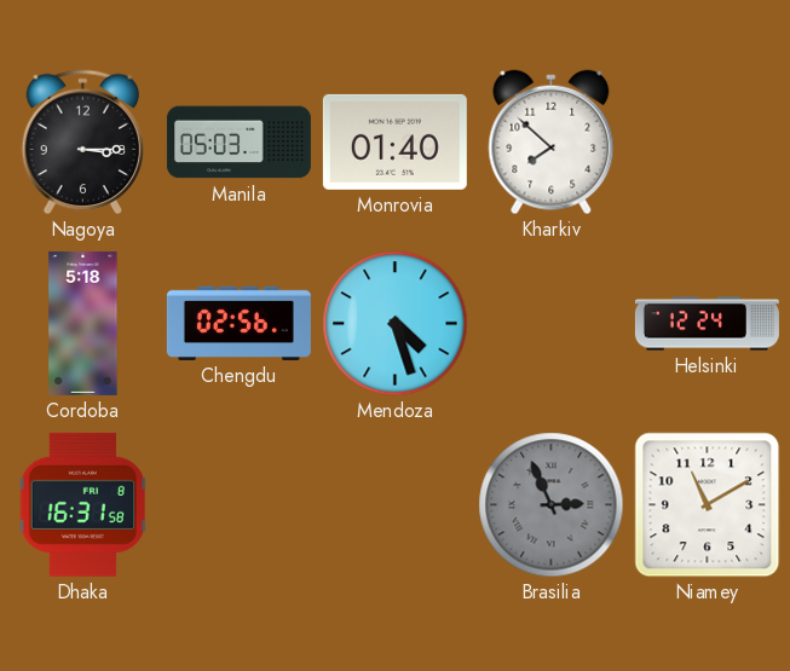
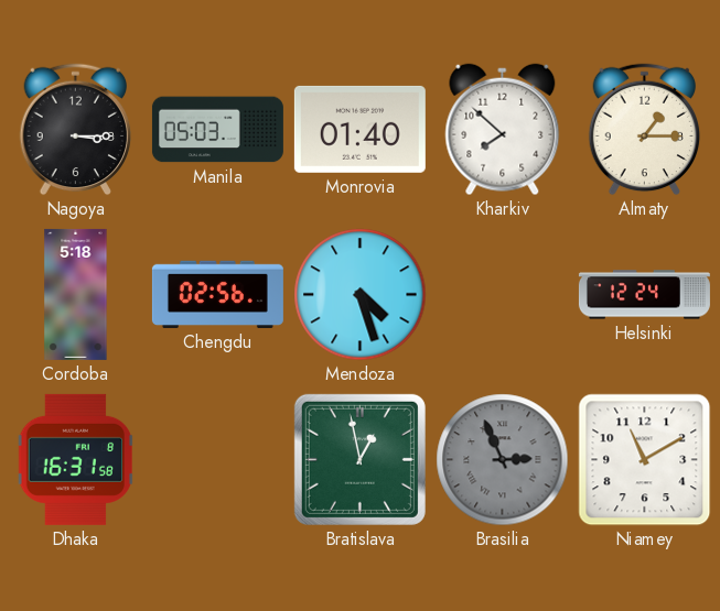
Almaty: none -> 1:15
Bratislava: none -> 12:58
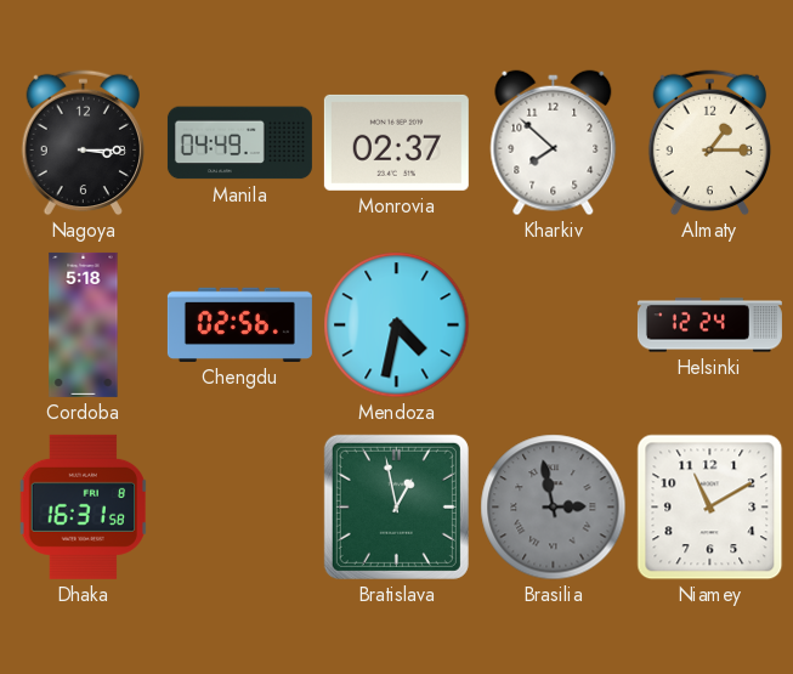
Manila: 05:03 -> 04:49
Monrovia: 01:40 -> 02:37
Mendoza: 4:27 -> 4:32
Brasilia: 2:56 -> 2:58
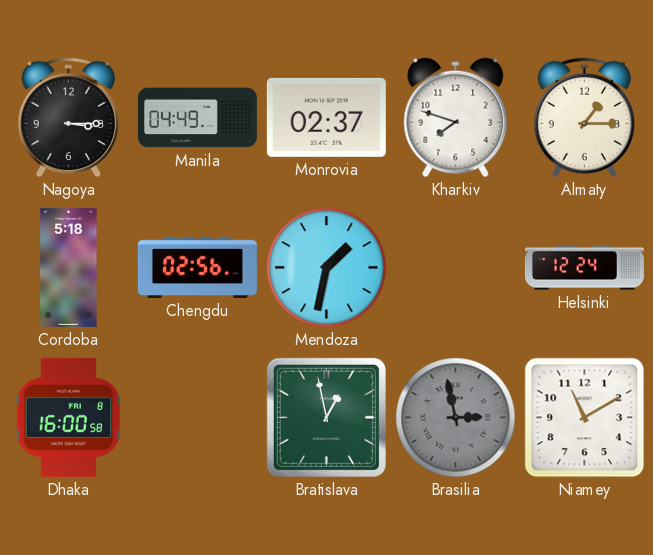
Kharkiv: 7:52 -> 7:48
Mendoza: 4:32 -> 1:32
Dhaka: 16:31 -> 16:00
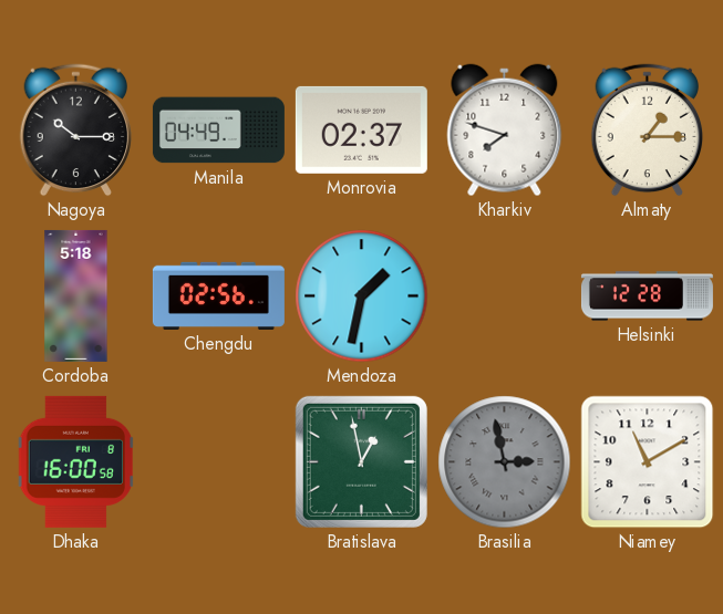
Nagoya: 3:15 -> 10:15
Helsinki: 12:24 -> 12:28
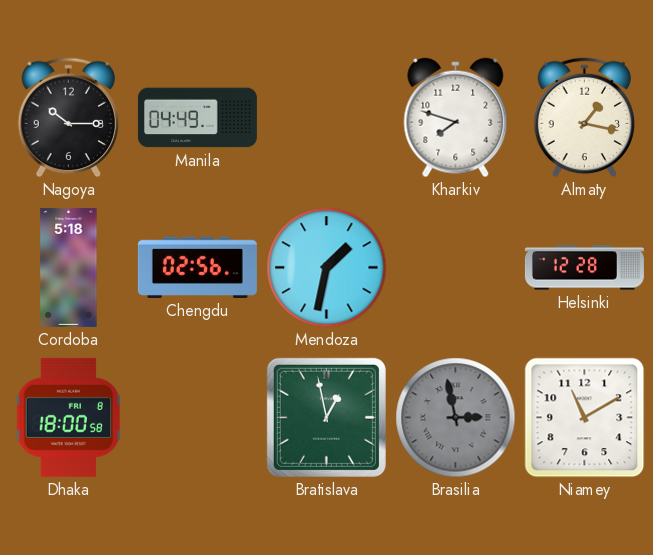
Monrovia: 02:37 -> none
Almaty: 1:15 -> 1:17
Dhaka: 16:00 -> 18:00
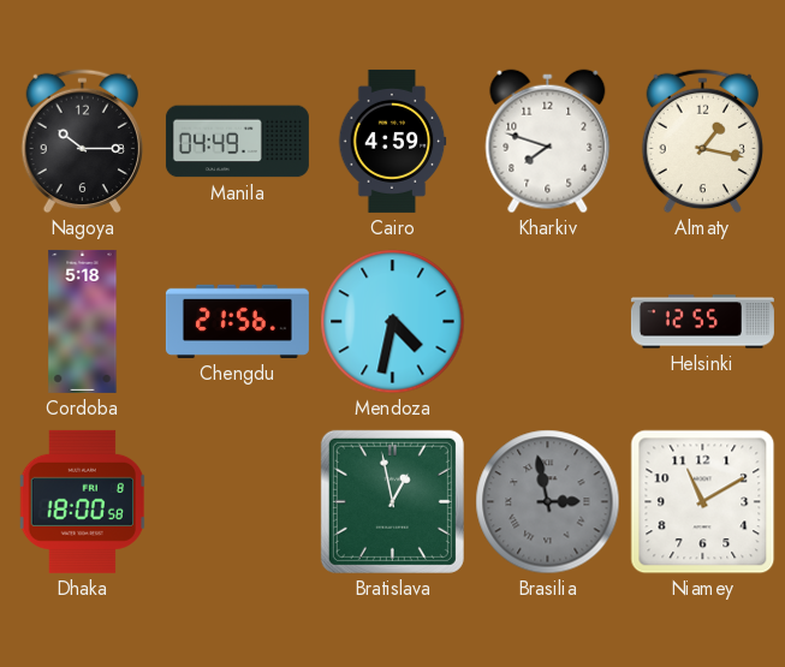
Cairo: none -> 4:59
Chengdu: 02:56 -> 21:56
Mendoza: 1:32 -> 4:32
Helsinki: 12:28 -> 12:55
